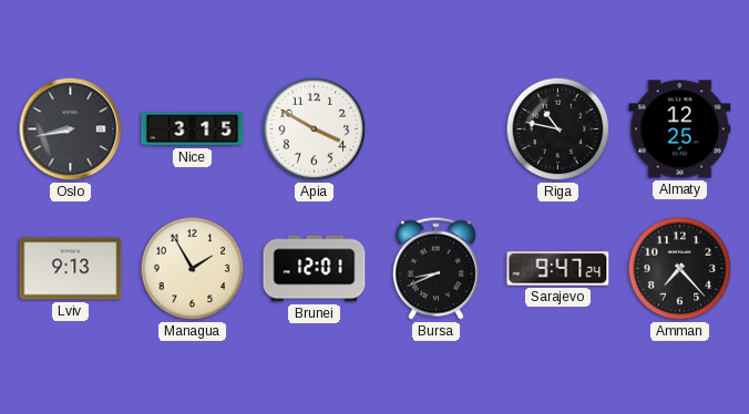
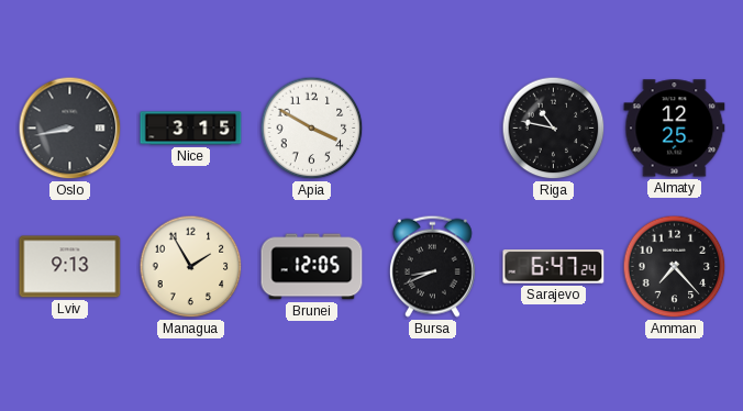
Brunei: 12:01 -> 12:05
Sarajevo: 9:47 -> 6:47
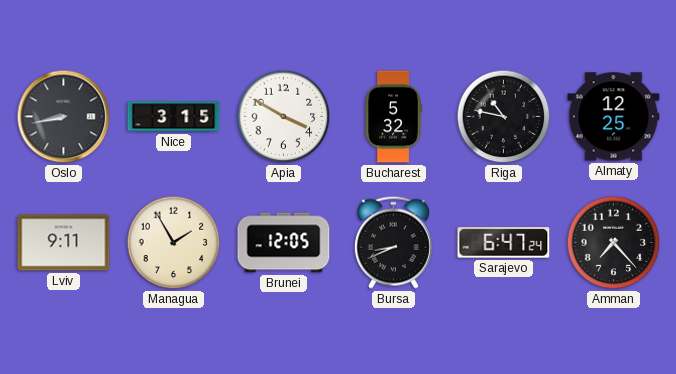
Bucharest: none -> 5:32
Lviv: 9:13 -> 9:11
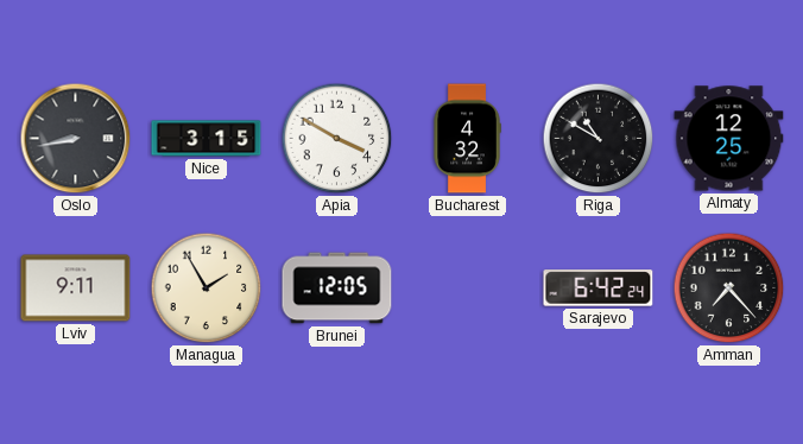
Bucharest: 5:32 -> 4:32
Riga: 10:47 -> 10:50
Bursa: 8:41 -> none
Sarajevo: 6:47 -> 6:42
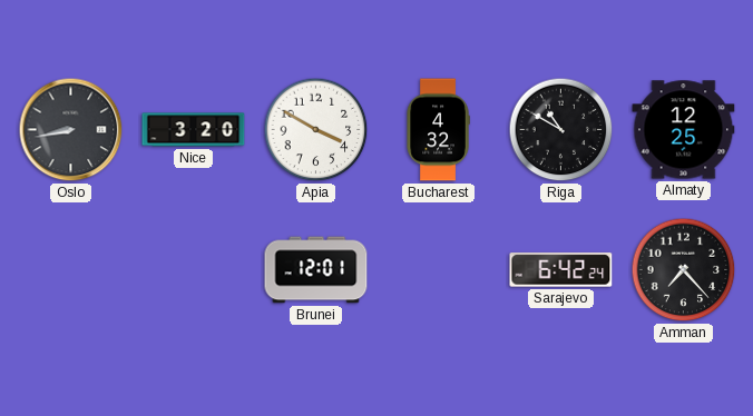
Nice: 3:15 -> 3:20
Lviv: 9:11 -> none
Managua: 1:55 -> none
Brunei: 12:05 -> 12:01
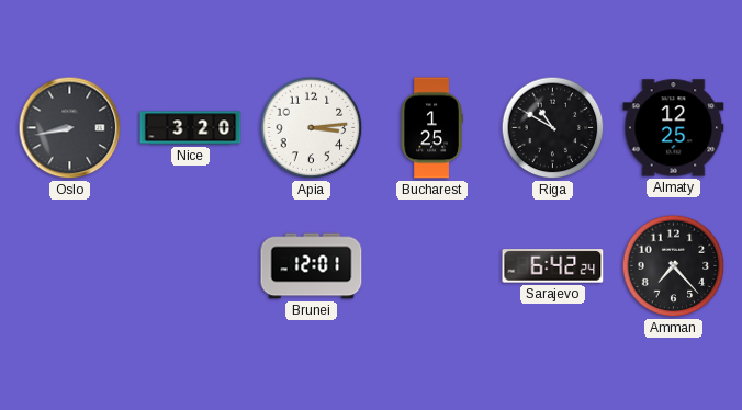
Apia: 3:50 -> 3:14
Bucharest: 4:32 -> 1:25
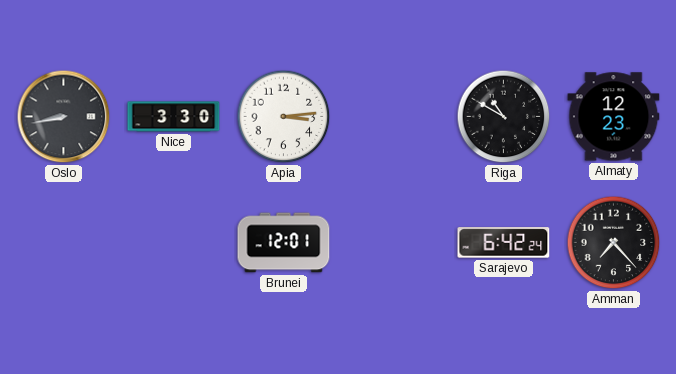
Nice: 3:20 -> 3:30
Bucharest: 1:25 -> none
Almaty: 12:25 -> 12:23
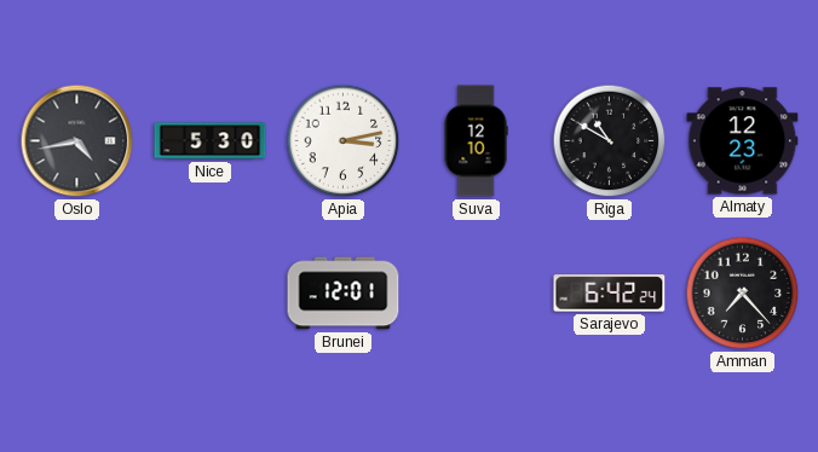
Oslo: 8:43 -> 4:43
Nice: 3:30 -> 5:30
Apia: 3:14 -> 3:13
Suva: none -> 12:10
